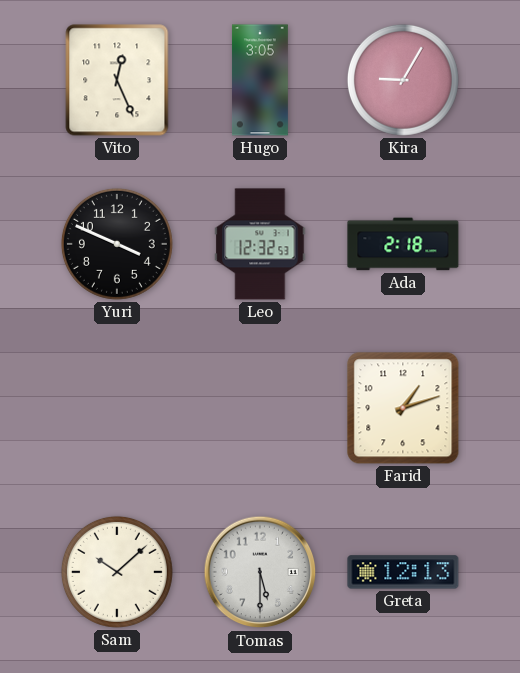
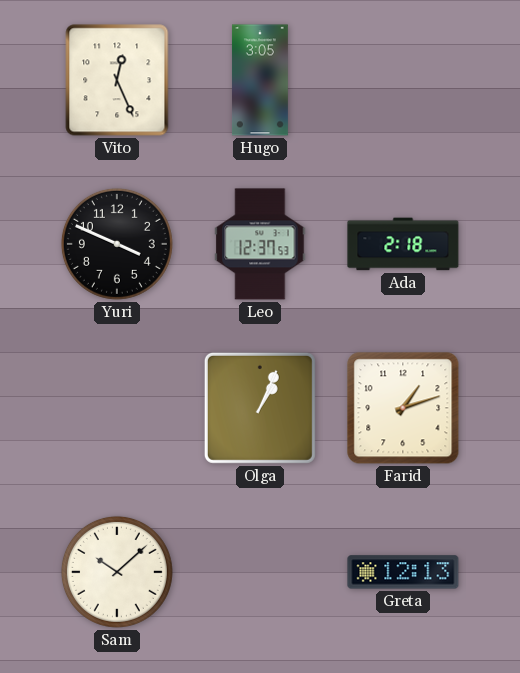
Kira: 9:05 -> none
Leo: 12:32 -> 12:37
Olga: none -> 1:04
Tomas: 5:30 -> none
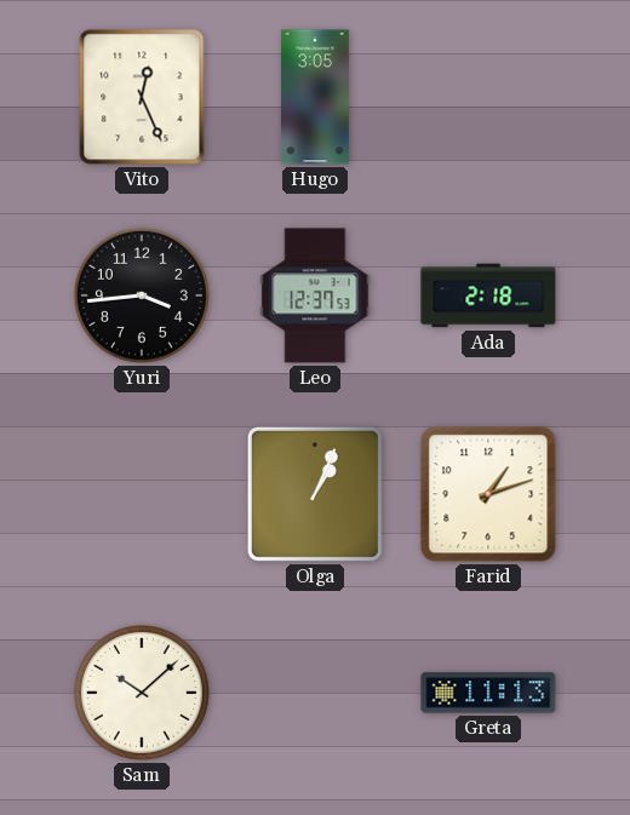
Yuri: 3:49 -> 3:44
Greta: 12:13 -> 11:13
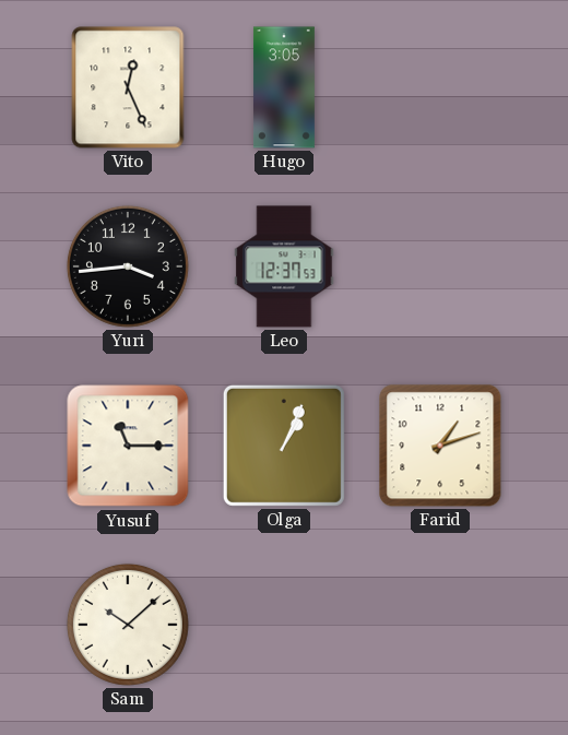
Ada: 2:18 -> none
Yusuf: none -> 11:15
Greta: 11:13 -> none
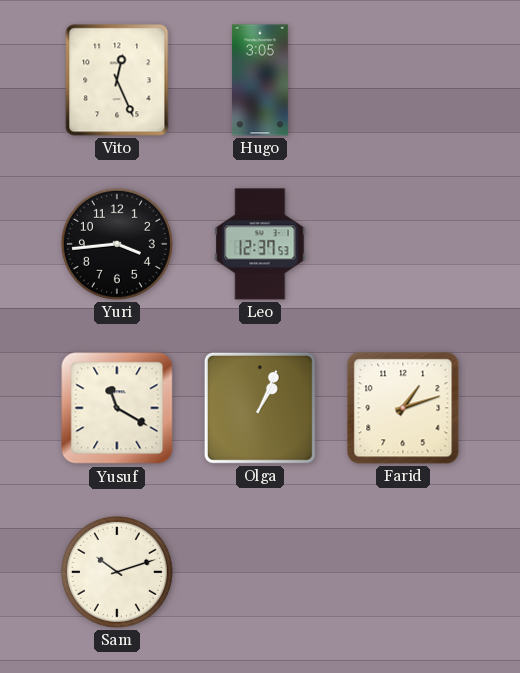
Yusuf: 11:15 -> 11:20
Sam: 10:08 -> 10:12
